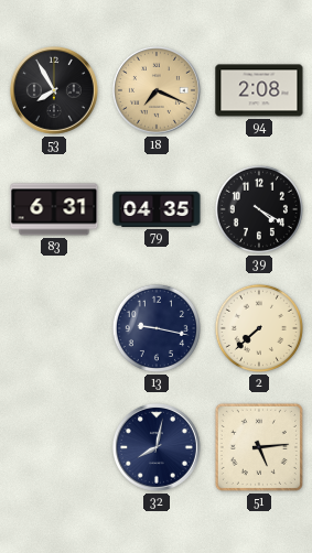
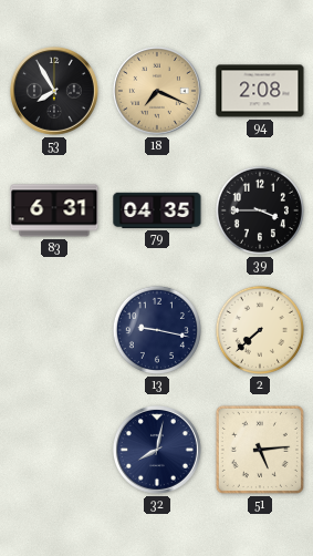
39: 4:20 -> 3:45
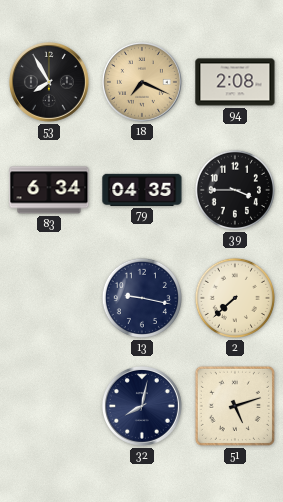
83: 6:31 -> 6:34
51: 5:14 -> 5:12
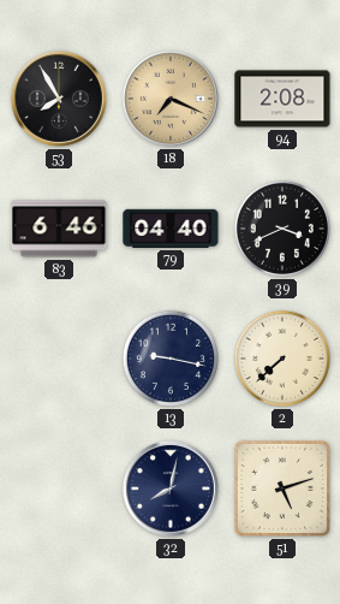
83: 6:34 -> 6:46
79: 04:35 -> 04:40
39: 3:45 -> 3:41
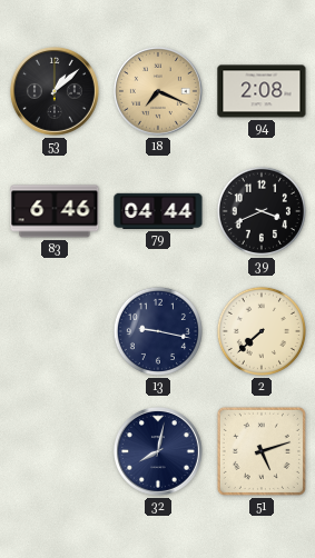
53: 7:55 -> 1:08
79: 04:40 -> 04:44
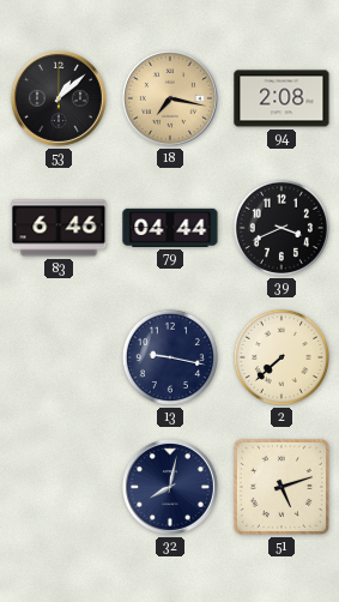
18: 7:19 -> 7:17
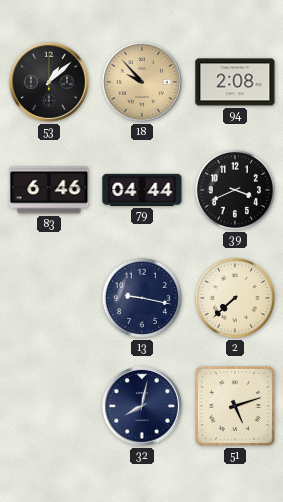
18: 7:17 -> 9:53
